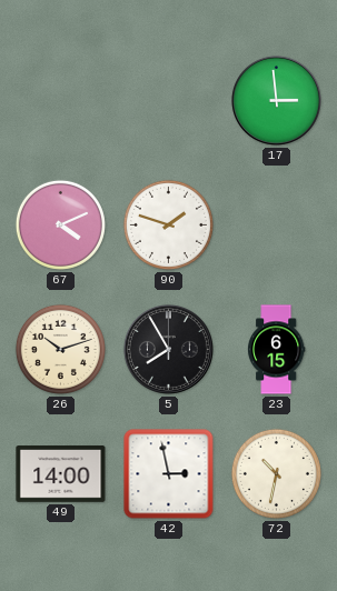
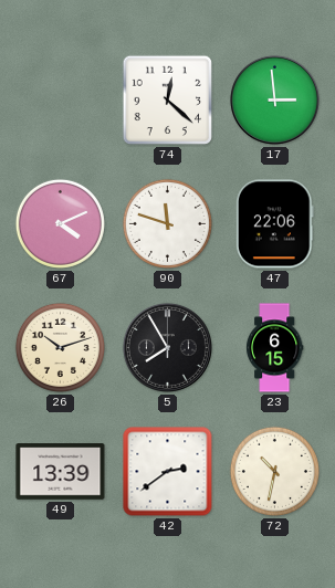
74: none -> 12:22
90: 1:48 -> 11:48
47: none -> 22:06
49: 14:00 -> 13:39
42: 2:58 -> 2:39
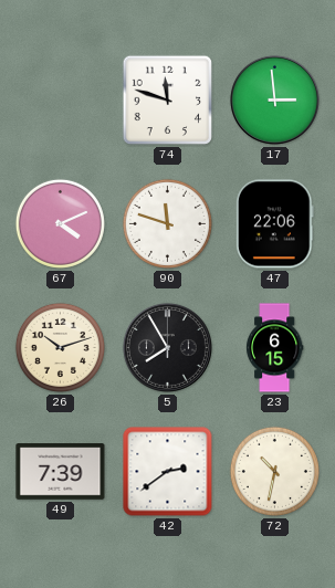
74: 12:22 -> 11:48
49: 13:39 -> 7:39
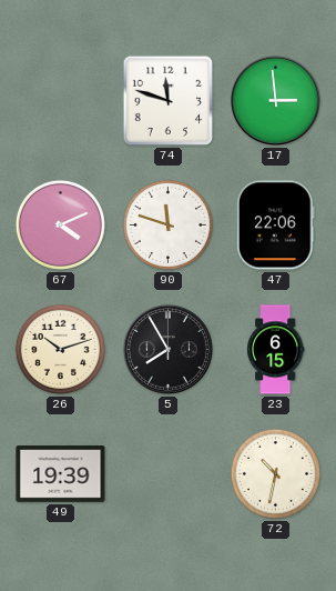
49: 7:39 -> 19:39
42: 2:39 -> none
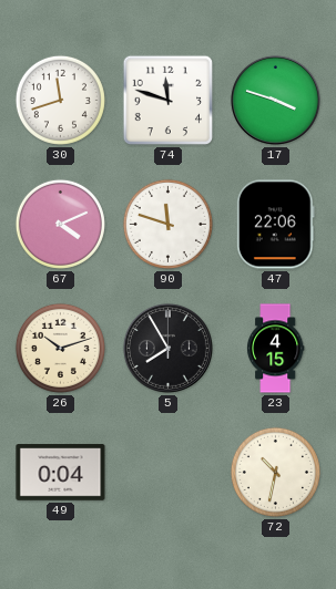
30: none -> 11:42
17: 2:59 -> 3:48
23: 6:15 -> 4:15
49: 19:39 -> 0:04
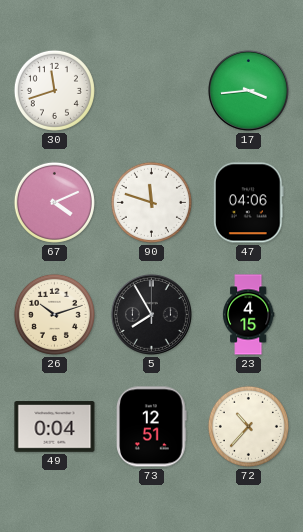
74: 11:48 -> none
17: 3:48 -> 3:44
47: 22:06 -> 04:06
73: none -> 12:51
72: 10:32 -> 10:37
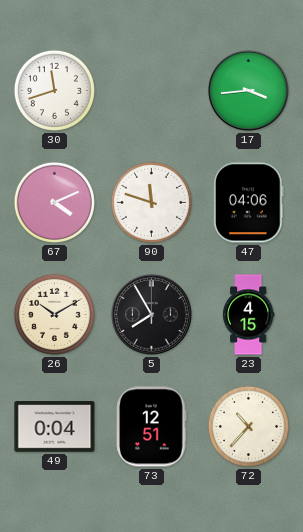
26: 10:12 -> 10:10
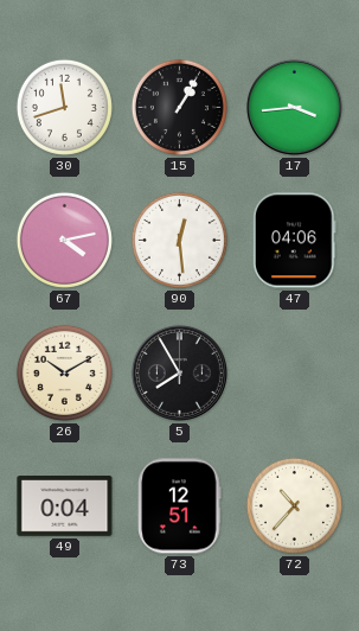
15: none -> 1:05
67: 4:11 -> 4:13
90: 11:48 -> 12:29
23: 4:15 -> none
